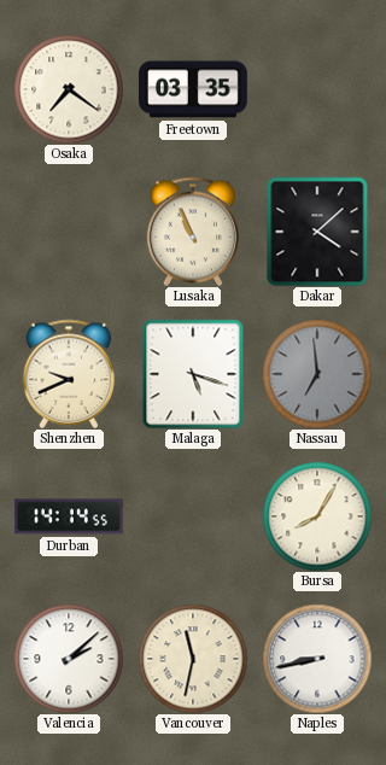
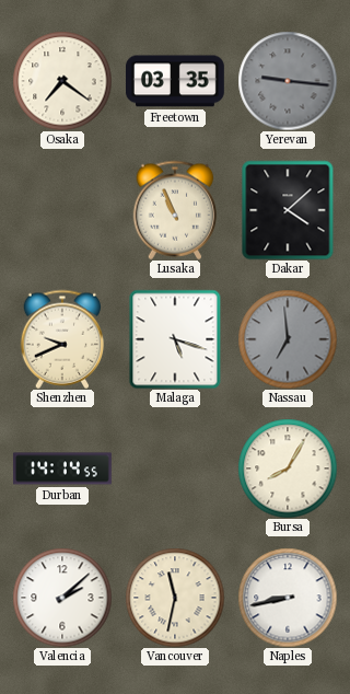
Yerevan: none -> 9:16
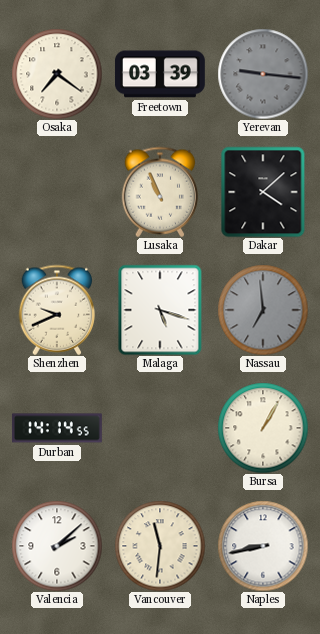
Freetown: 03:35 -> 03:39
Bursa: 8:05 -> 1:05
Vancouver: 11:32 -> 11:31
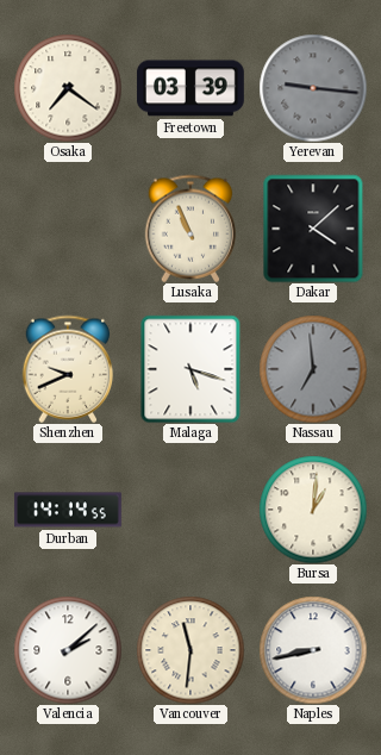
Bursa: 1:05 -> 1:01
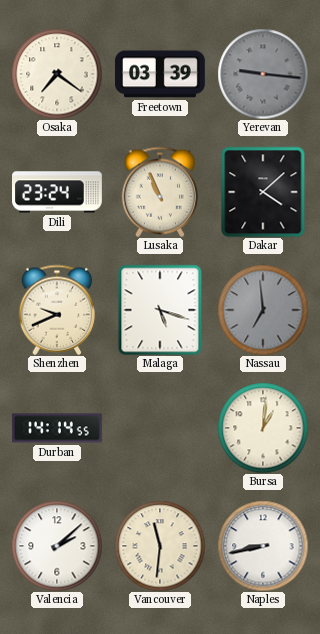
Dili: none -> 23:24
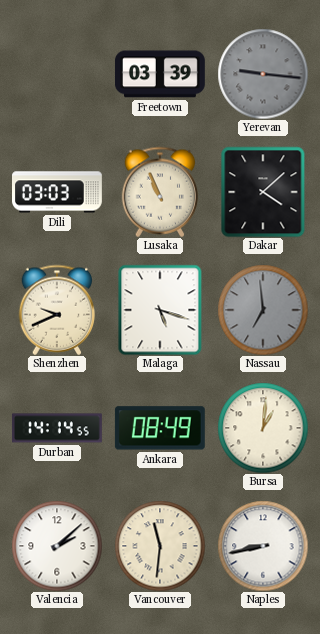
Osaka: 7:21 -> none
Dili: 23:24 -> 03:03
Ankara: none -> 08:49
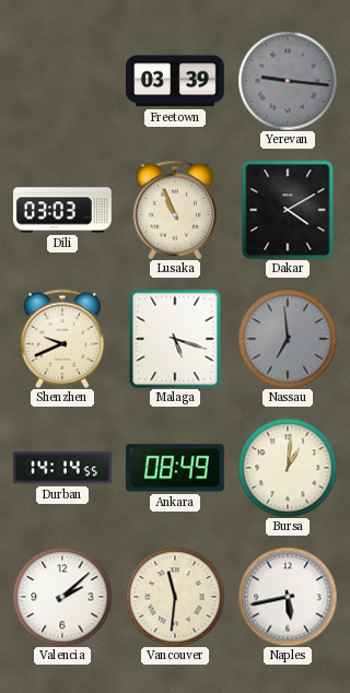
Dakar: 4:08 -> 4:10
Naples: 8:43 -> 5:43
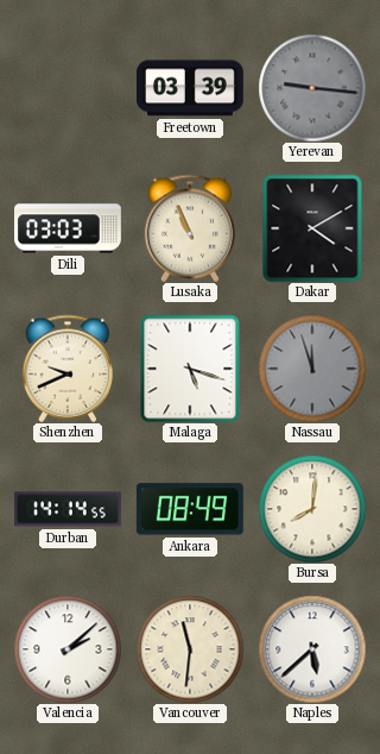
Nassau: 6:59 -> 11:57
Bursa: 1:01 -> 8:01
Naples: 5:43 -> 5:38
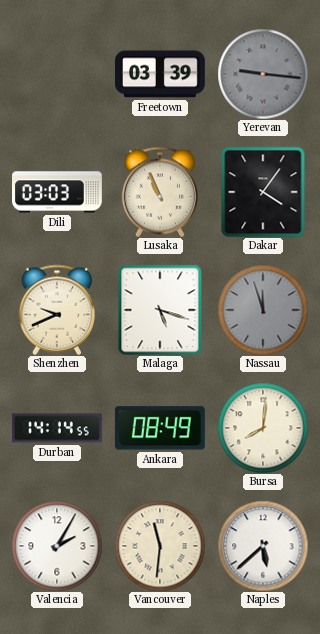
Dakar: 4:10 -> 4:06
Valencia: 2:08 -> 2:05
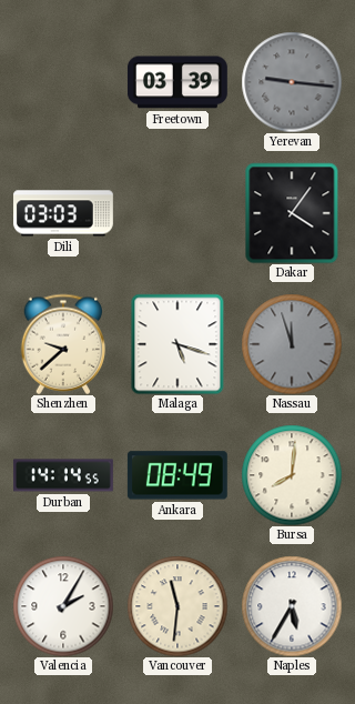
Lusaka: 10:56 -> none
Shenzhen: 9:41 -> 9:38
Naples: 5:38 -> 5:35
